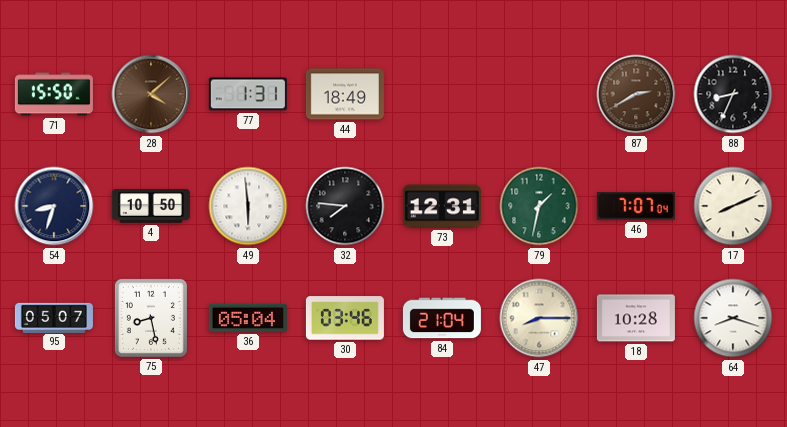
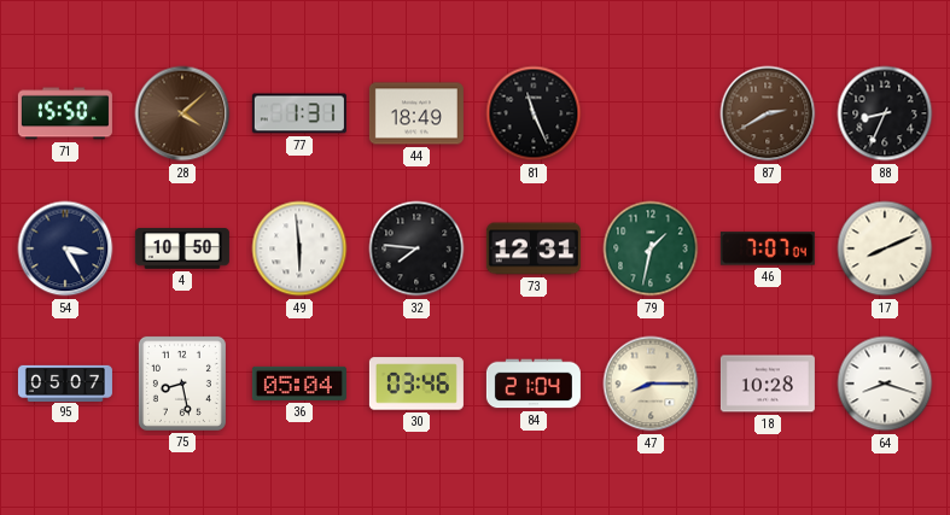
81: none -> 11:26
54: 8:33 -> 3:25
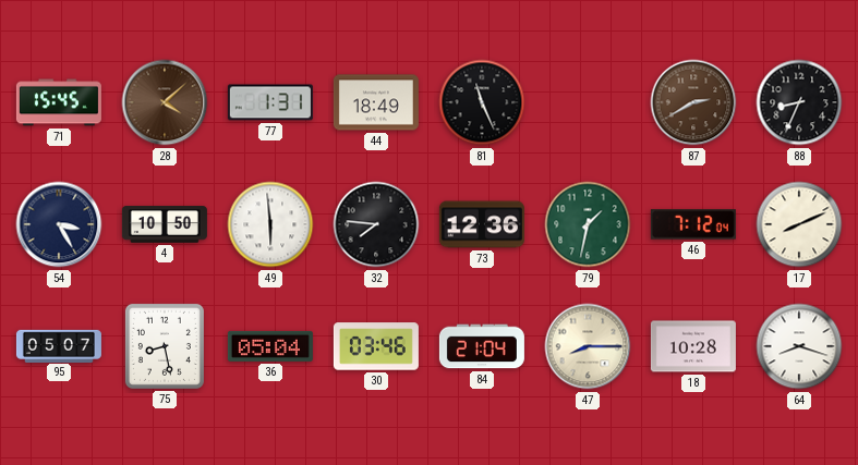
71: 15:50 -> 15:45
73: 12:31 -> 12:36
46: 7:07 -> 7:12
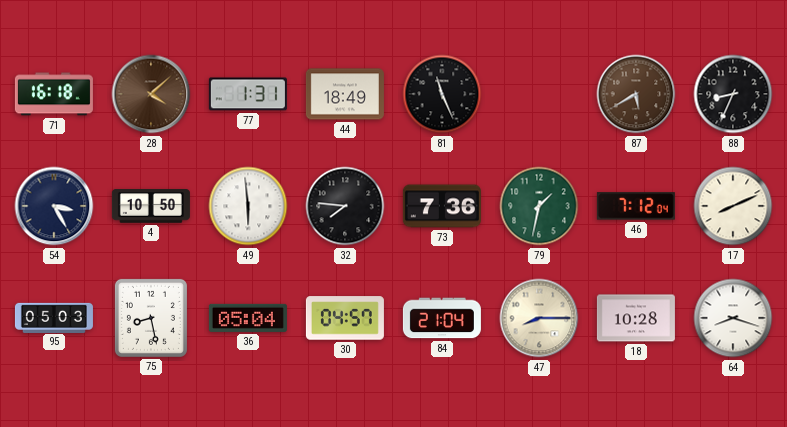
71: 15:45 -> 16:18
87: 2:40 -> 5:40
73: 12:36 -> 7:36
95: 05:07 -> 05:03
30: 03:46 -> 04:57
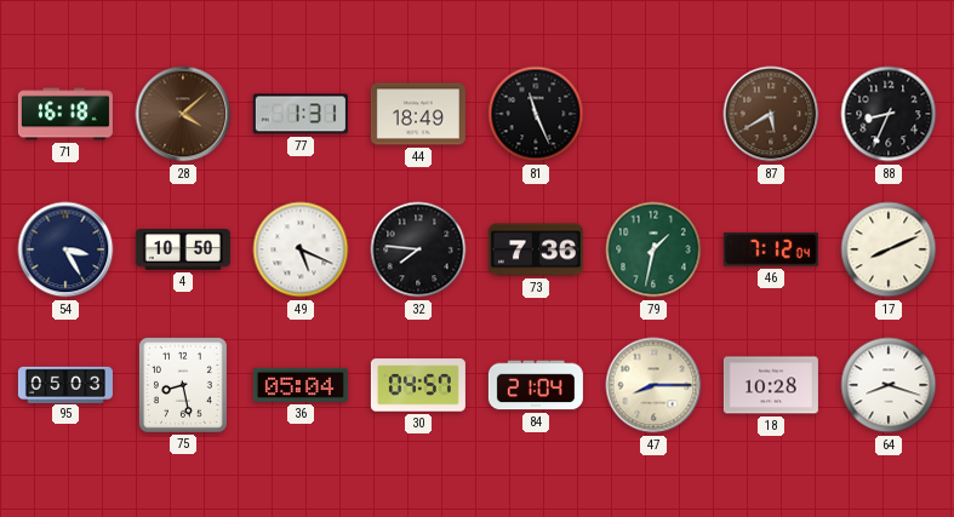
49: 5:59 -> 5:19
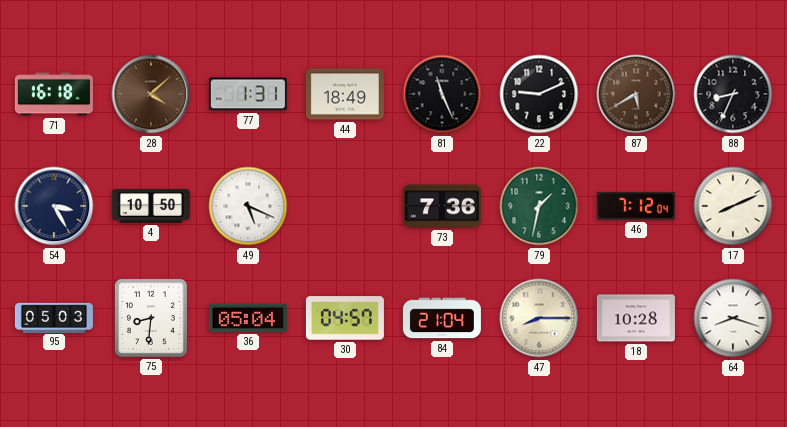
22: none -> 9:11
32: 7:46 -> none
75: 8:28 -> 8:31
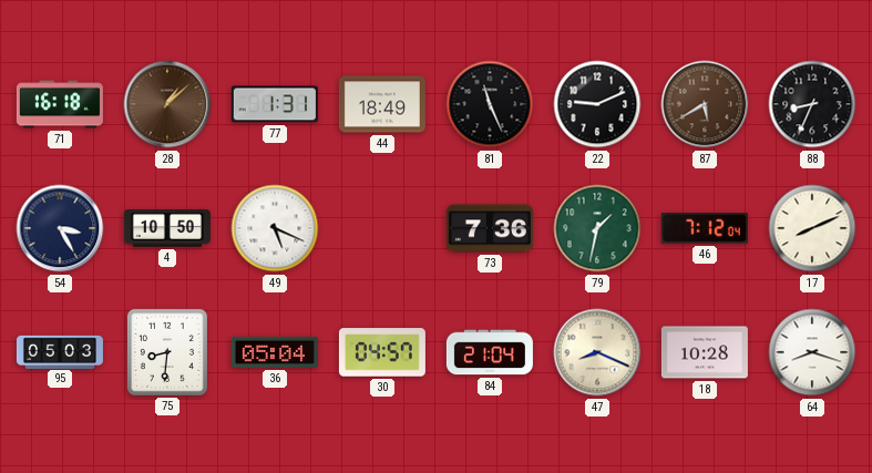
28: 4:08 -> 1:08
47: 8:15 -> 8:19
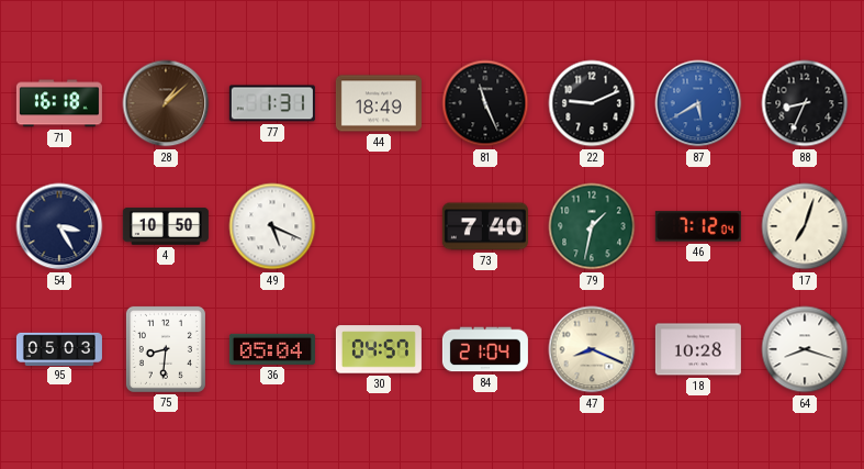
87 dial: brown -> blue
73: 7:36 -> 7:40
17: 8:11 -> 7:03
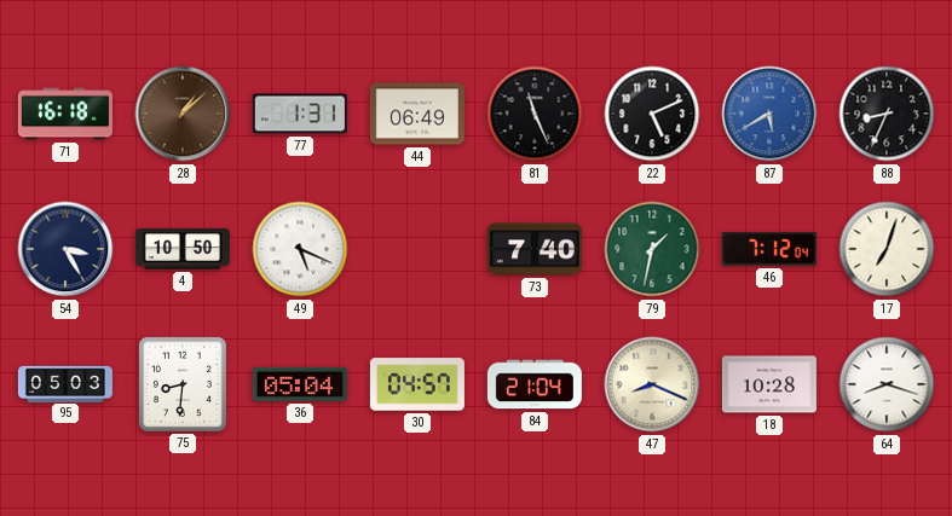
44: 18:49 -> 06:49
22: 9:11 -> 5:11
